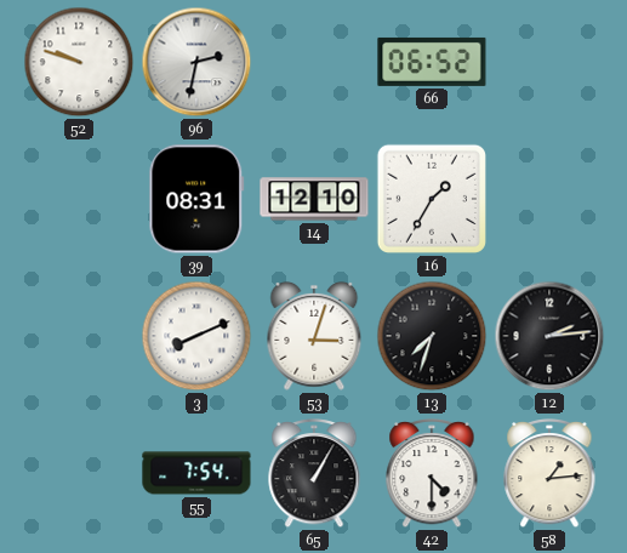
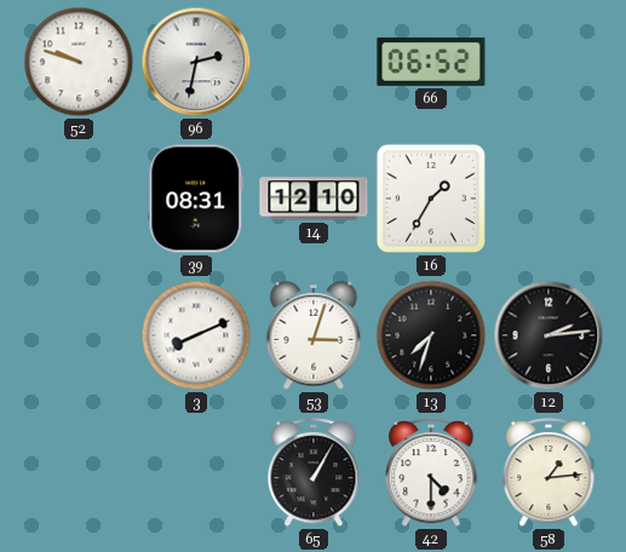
55: 7:54 -> none
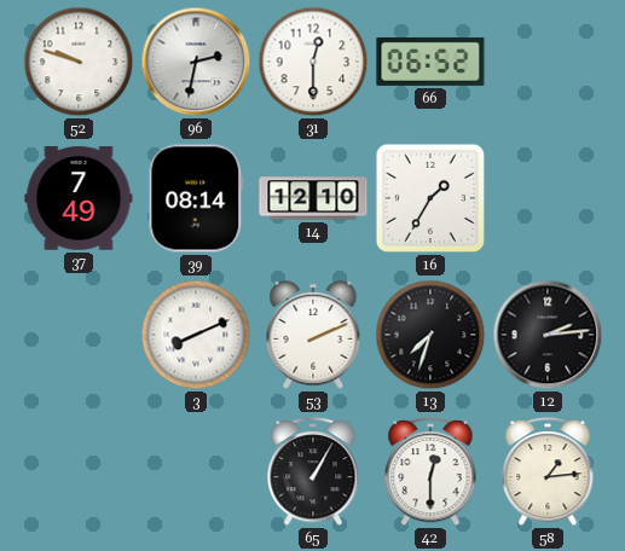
31: none -> 12:30
37: none -> 7:49
39: 08:31 -> 08:14
53: 3:03 -> 2:11
42: 4:30 -> 12:30
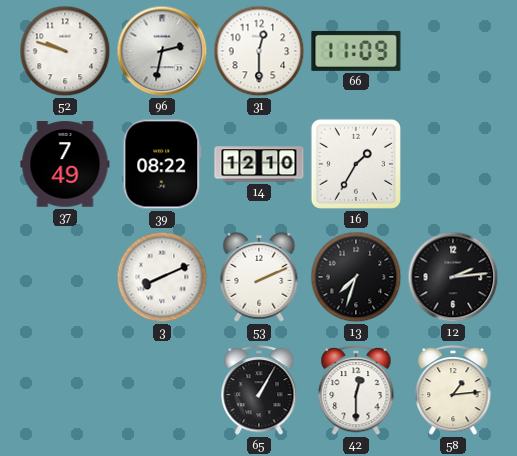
66: 06:52 -> 11:09
39: 08:14 -> 08:22
